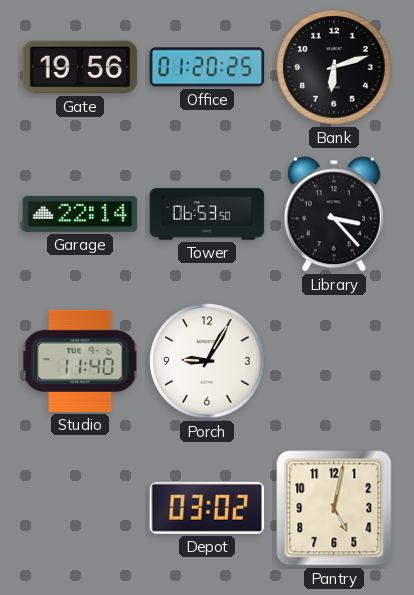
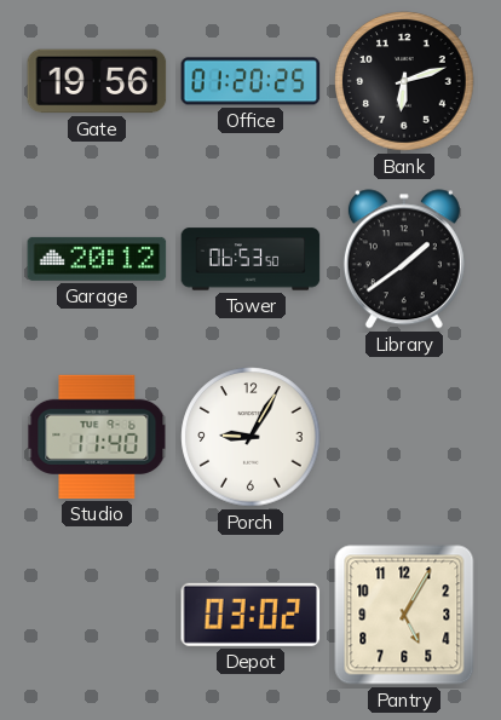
Garage: 22:14 -> 20:12
Library: 3:23 -> 1:39
Pantry: 5:02 -> 5:05
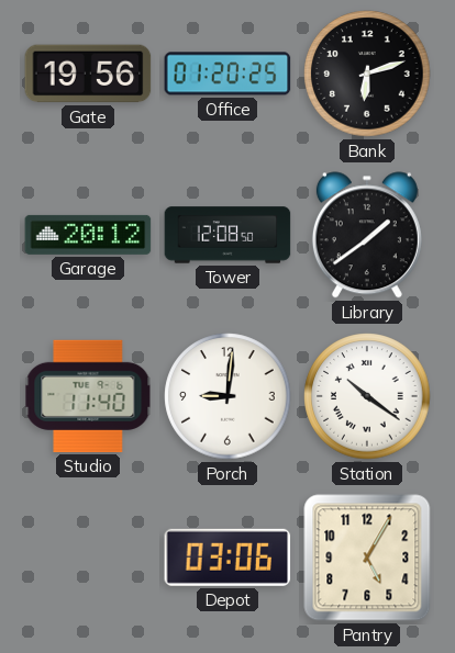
Tower: 06:53 -> 12:08
Porch: 9:05 -> 9:01
Station: none -> 10:21
Depot: 03:02 -> 03:06
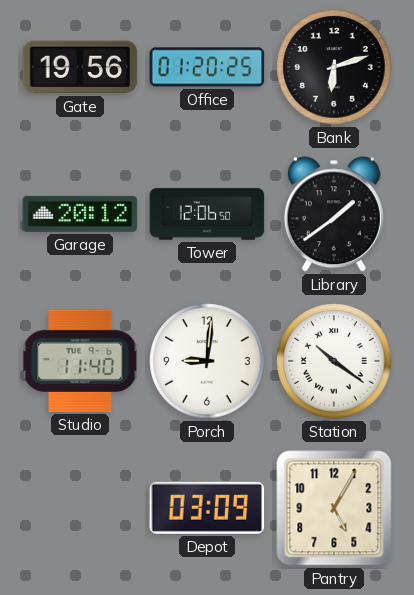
Tower: 12:08 -> 12:06
Depot: 03:06 -> 03:09
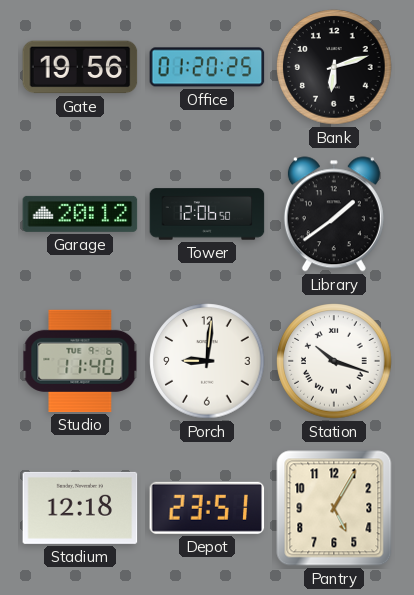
Station: 10:21 -> 10:18
Stadium: none -> 12:18
Depot: 03:09 -> 23:51
